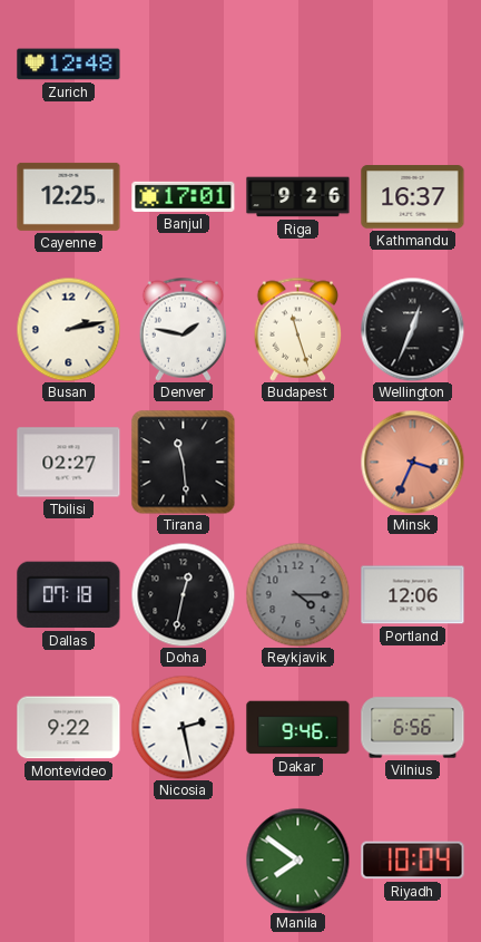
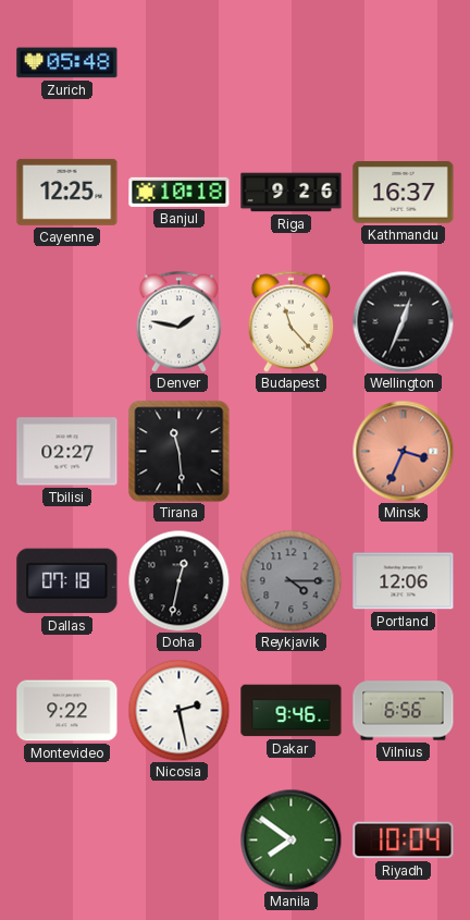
Zurich: 12:48 -> 05:48
Banjul: 17:01 -> 10:18
Busan: 2:13 -> none
Budapest: 11:27 -> 11:23
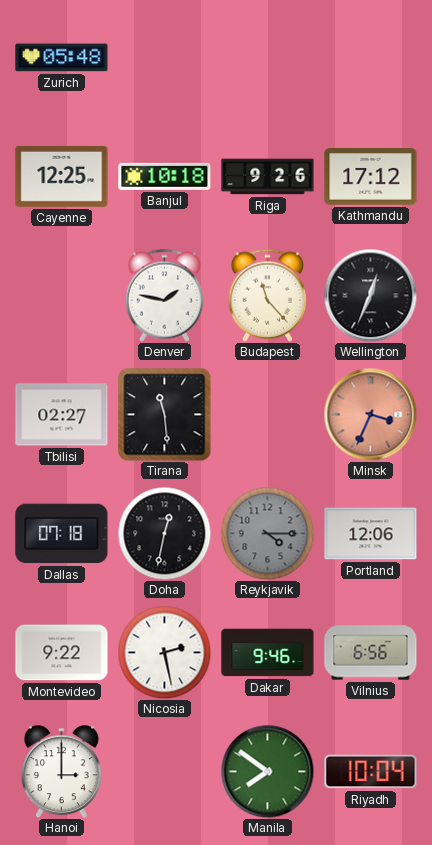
Kathmandu: 16:37 -> 17:12
Hanoi: none -> 3:00
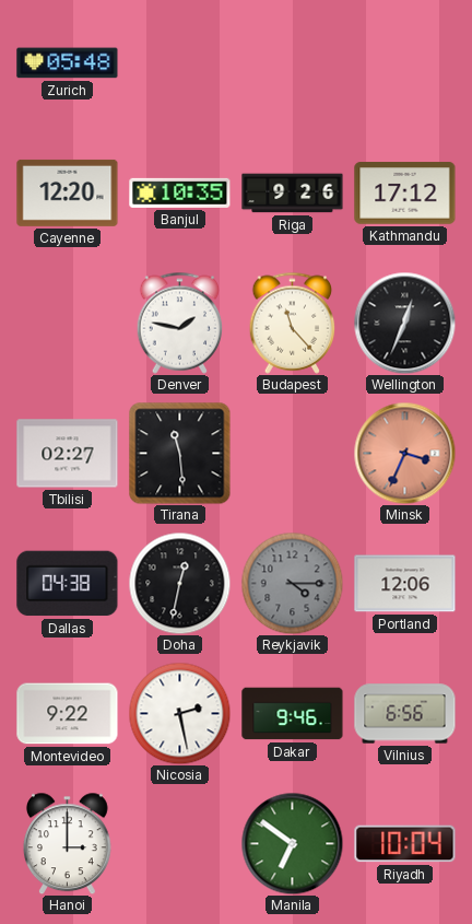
Cayenne: 12:25 -> 12:20
Banjul: 10:18 -> 10:35
Dallas: 07:18 -> 04:38
Manila: 7:51 -> 6:51
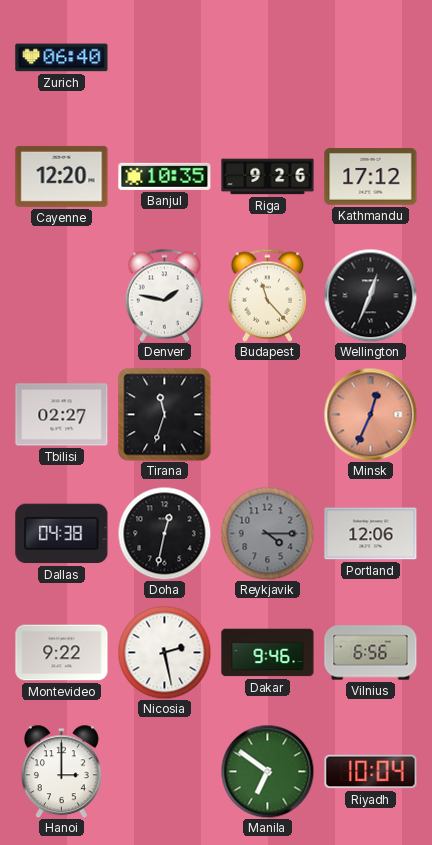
Zurich: 05:48 -> 06:40
Tirana: 11:29 -> 11:33
Minsk: 3:34 -> 12:34
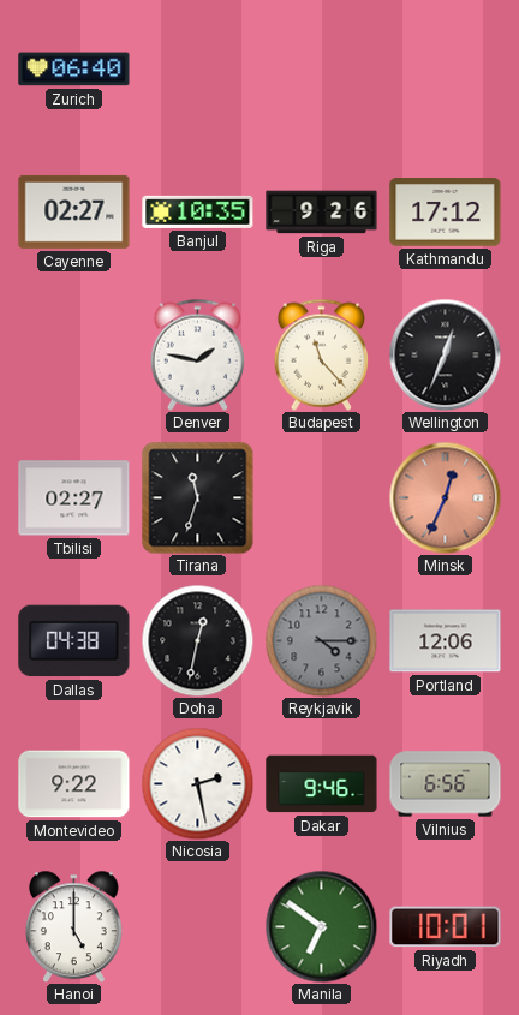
Cayenne: 12:20 -> 02:27
Hanoi: 3:00 -> 5:00
Riyadh: 10:04 -> 10:01
